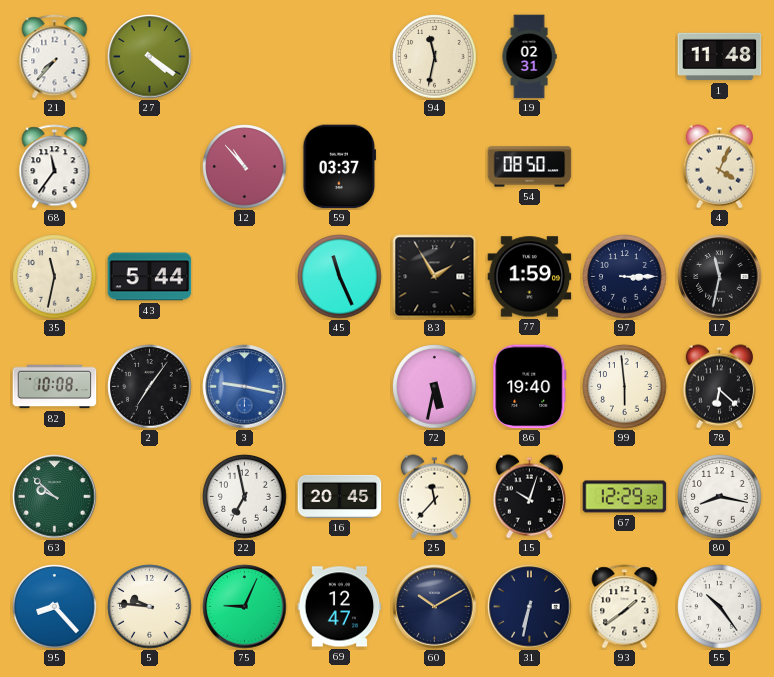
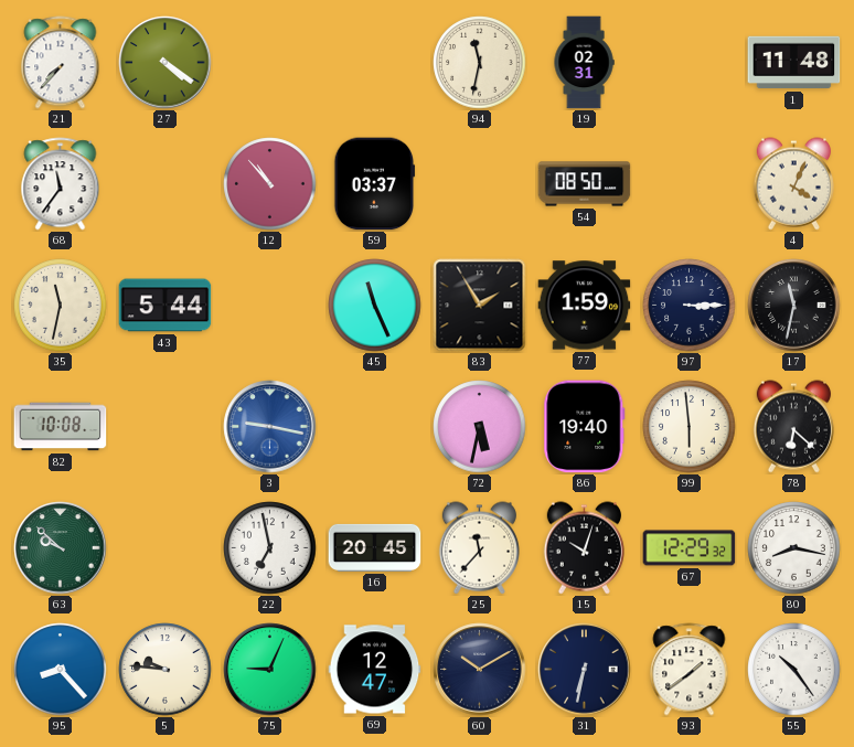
2: 7:06 -> none
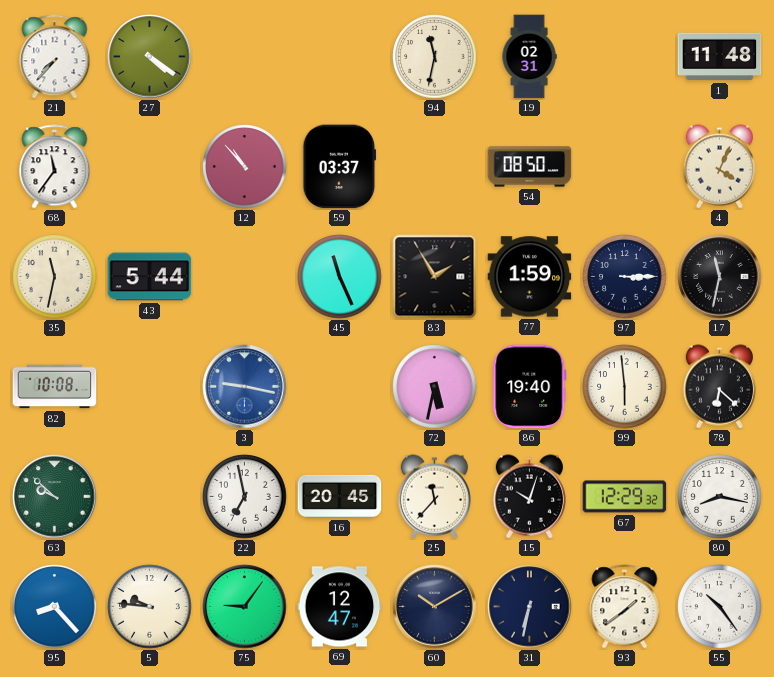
75: 9:04 -> 9:06
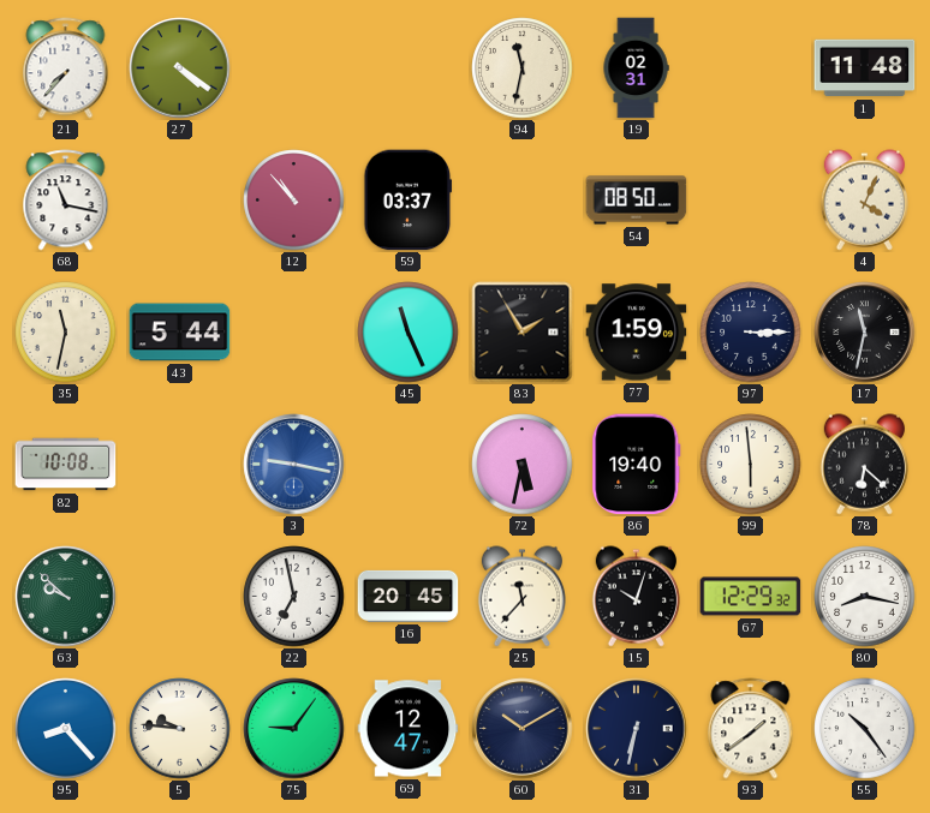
68: 11:36 -> 11:17
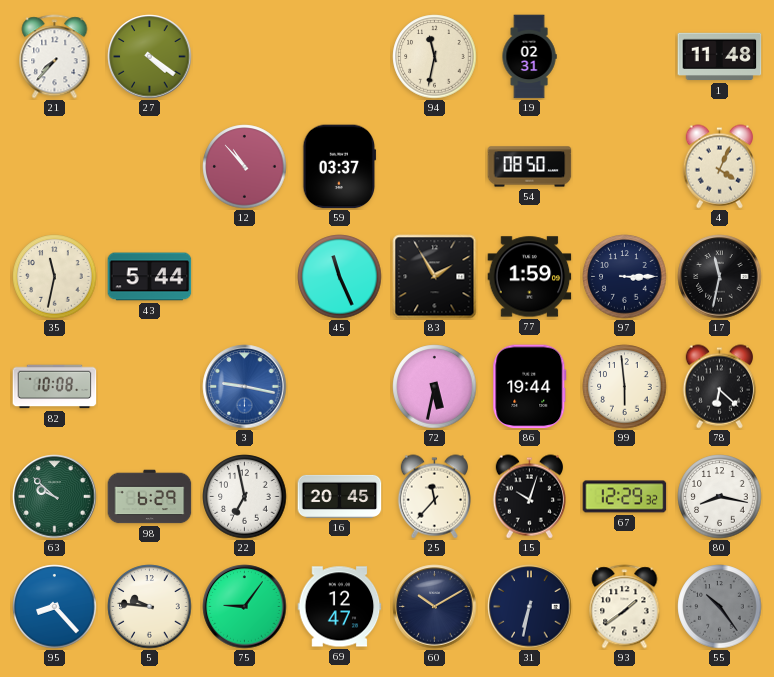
68: 11:17 -> none
86: 19:40 -> 19:44
98: none -> 6:29
55 dial: white -> grey
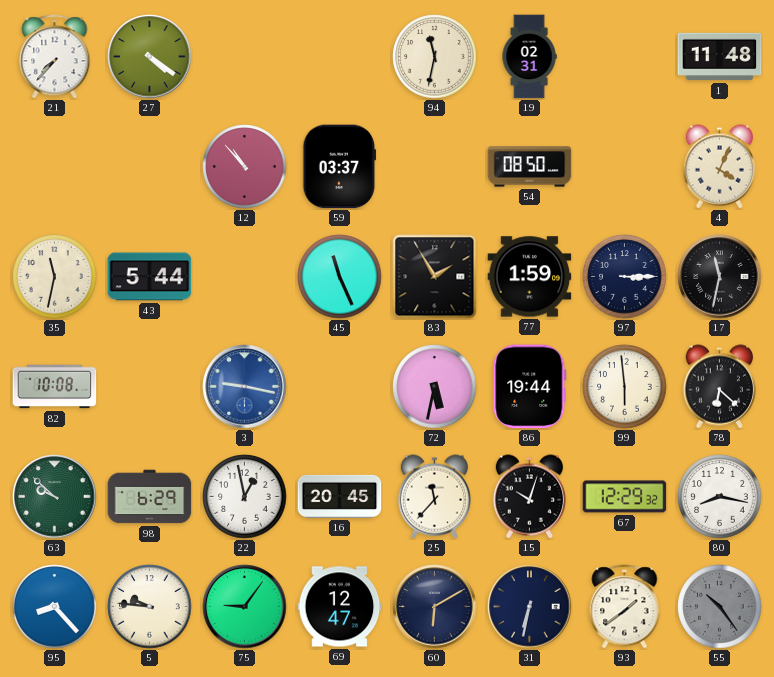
22: 6:58 -> 12:58
60: 10:10 -> 6:10
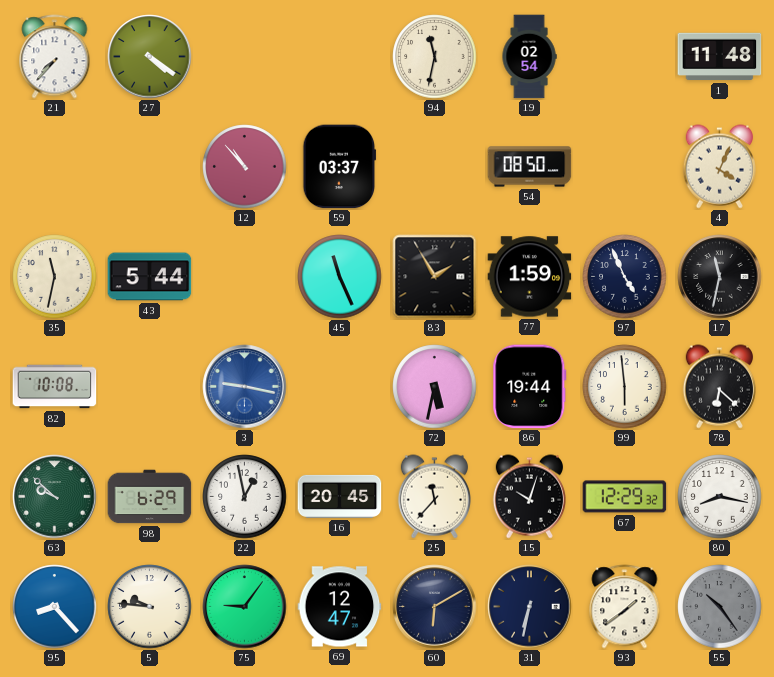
19: 02:31 -> 02:54
97: 3:15 -> 4:56
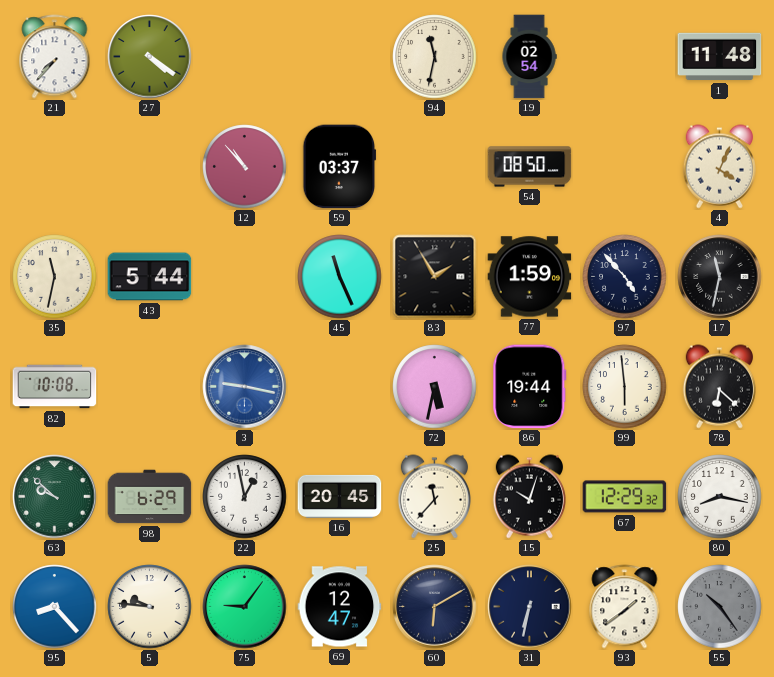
97: 4:56 -> 4:53
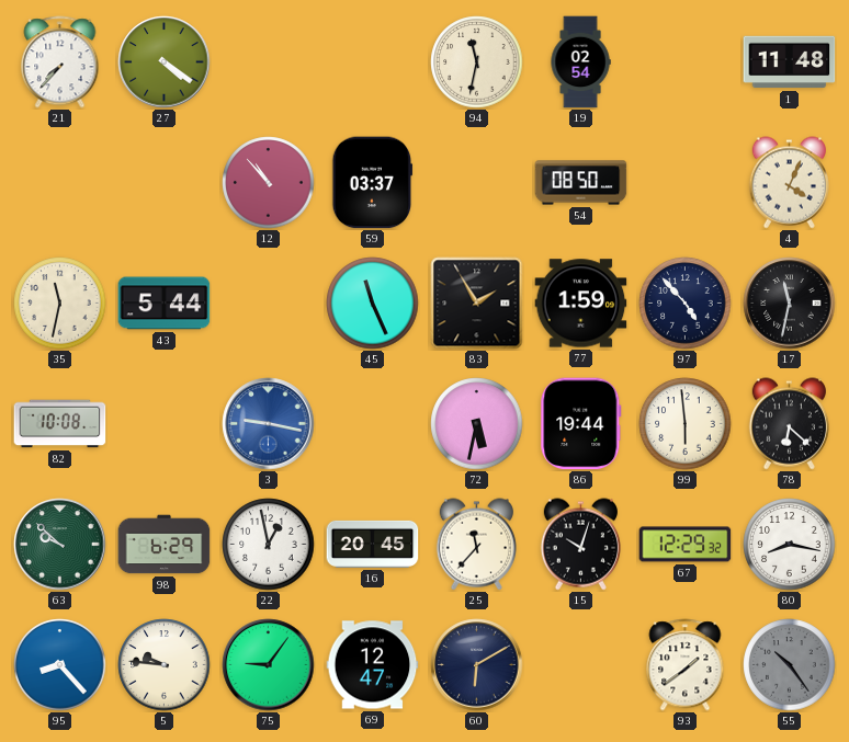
31: 6:32 -> none
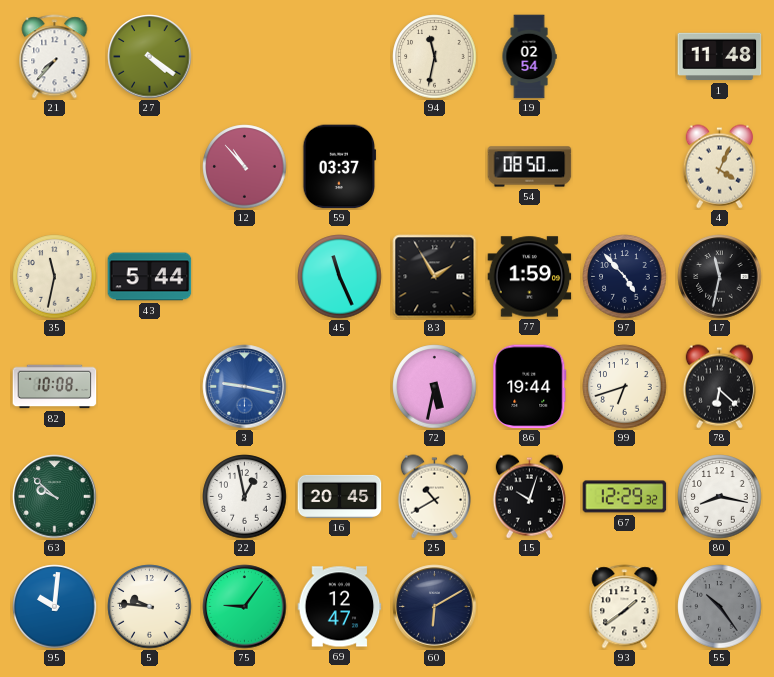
99: 5:59 -> 6:42
98: 6:29 -> none
25: 11:37 -> 10:40
95: 8:23 -> 10:01
